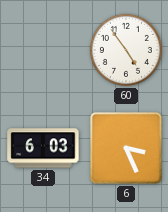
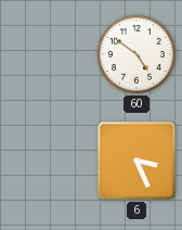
60: 4:54 -> 4:51
34: 6:03 -> none
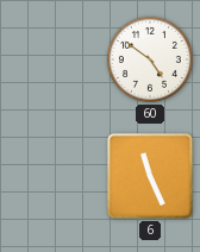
6: 3:26 -> 11:26
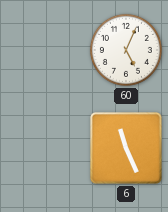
60: 4:51 -> 5:04
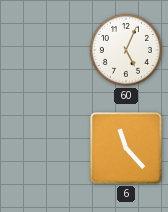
6: 11:26 -> 11:23
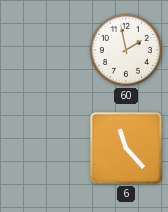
60: 5:04 -> 1:58
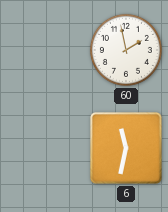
6: 11:23 -> 11:32
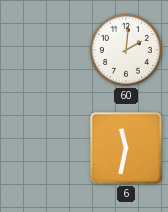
60: 1:58 -> 2:01
